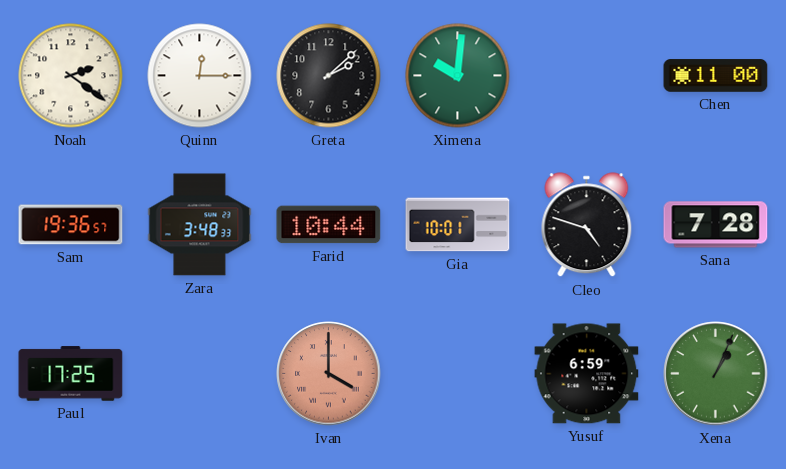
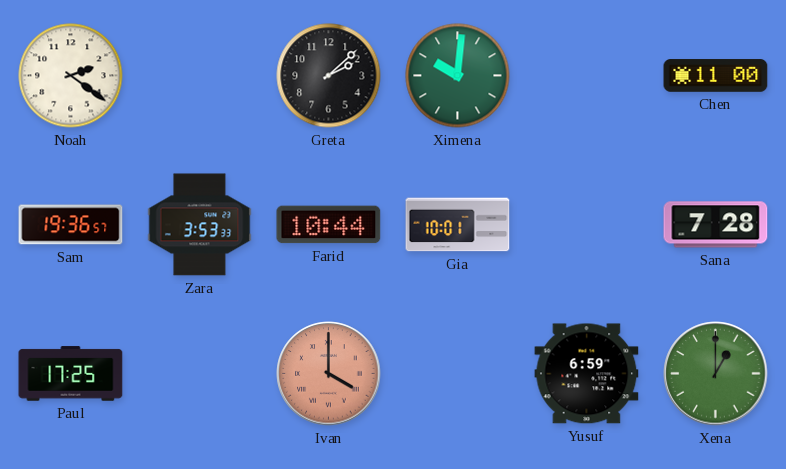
Quinn: 12:15 -> none
Zara: 3:48 -> 3:53
Cleo: 4:48 -> none
Xena: 1:04 -> 1:00
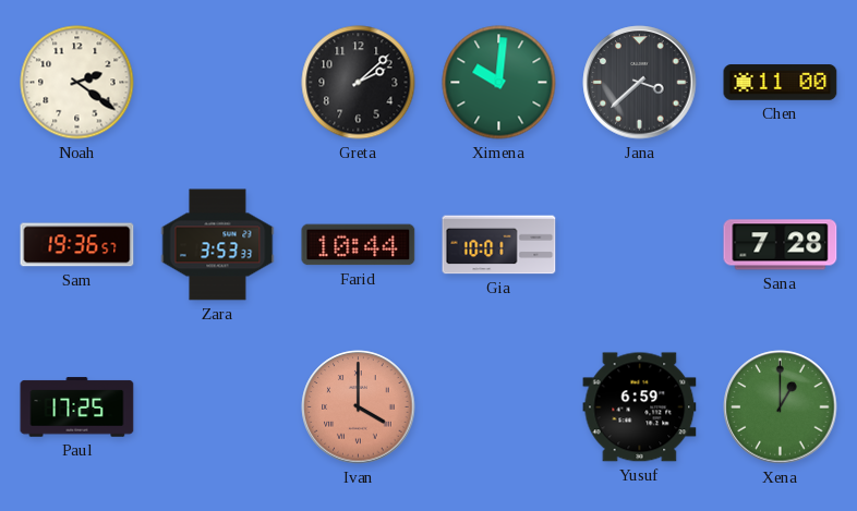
Jana: none -> 3:38
